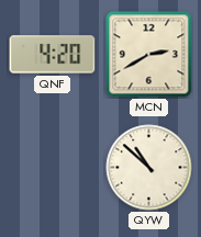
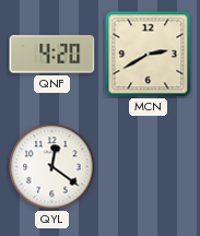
QYL: none -> 12:21
QYW: 10:52 -> none
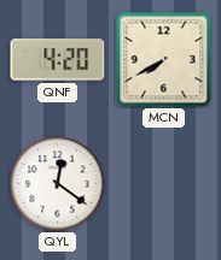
MCN: 2:40 -> 7:40
